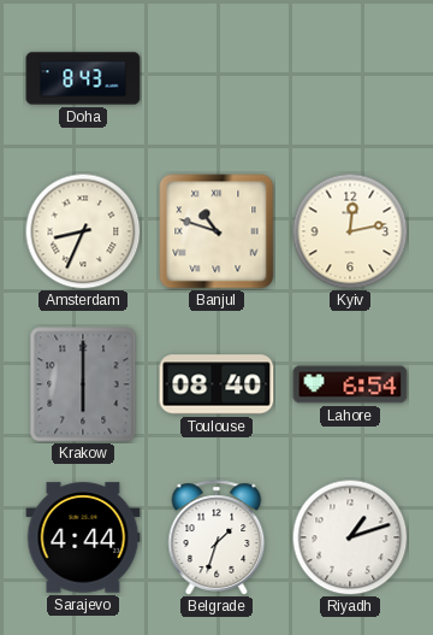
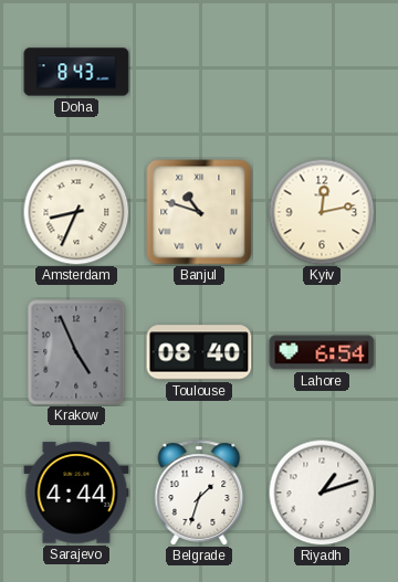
Krakow: 6:00 -> 4:56
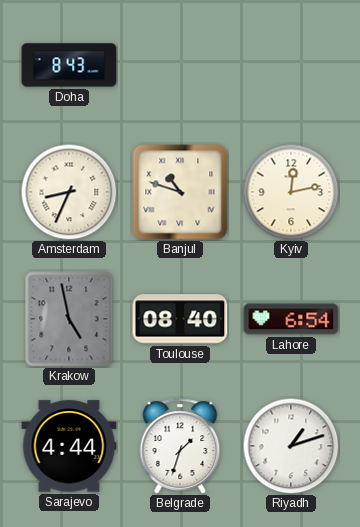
Krakow: 4:56 -> 4:58
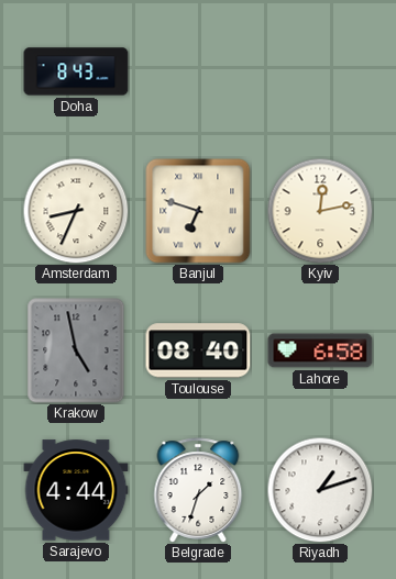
Banjul: 10:48 -> 6:48
Lahore: 6:54 -> 6:58
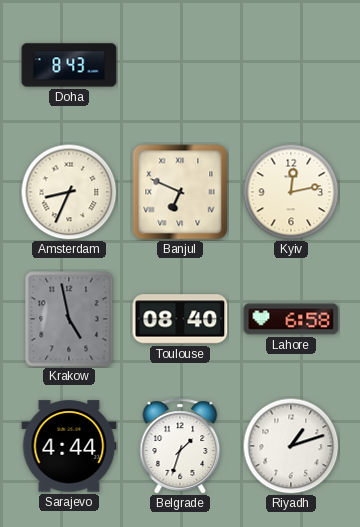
Banjul: 6:48 -> 6:49
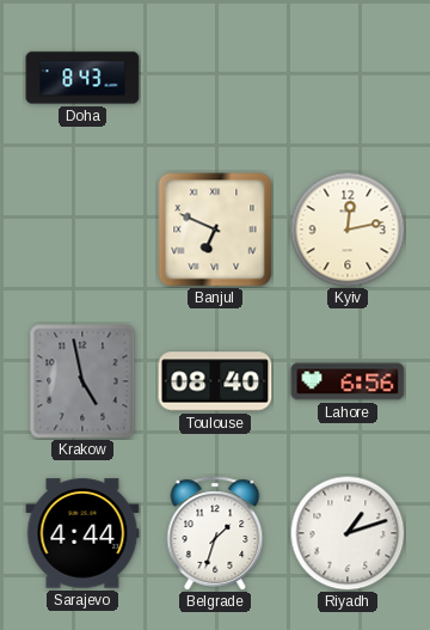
Amsterdam: 8:34 -> none
Lahore: 6:58 -> 6:56
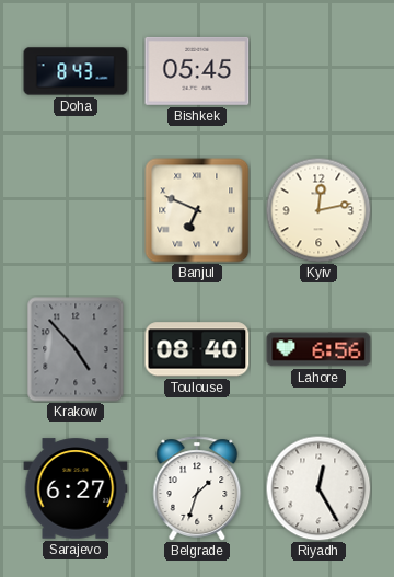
Bishkek: none -> 05:45
Krakow: 4:58 -> 4:53
Sarajevo: 4:44 -> 6:27
Riyadh: 1:12 -> 12:25
